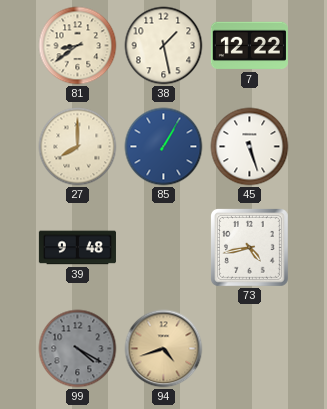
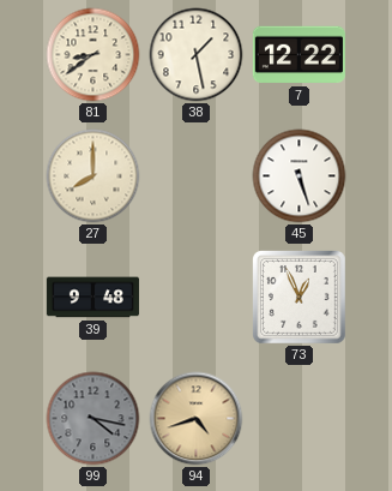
85: 1:05 -> none
73: 4:43 -> 12:56
99: 4:20 -> 4:17
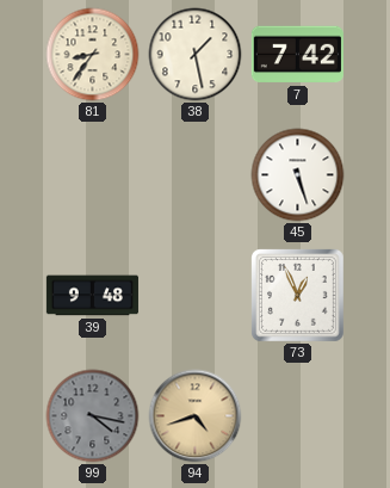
81: 8:39 -> 8:36
7: 12:22 -> 7:42
27: 8:00 -> none
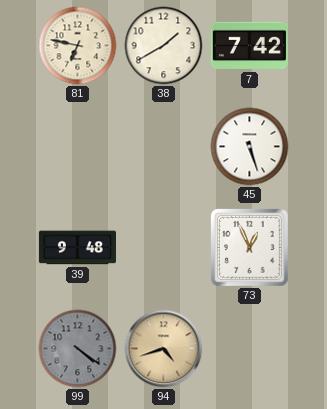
81: 8:36 -> 6:47
38: 1:28 -> 1:40
99: 4:17 -> 4:21
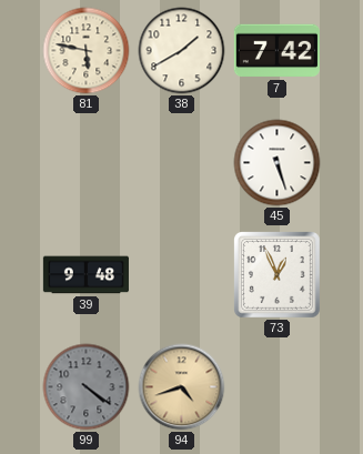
81: 6:47 -> 5:47
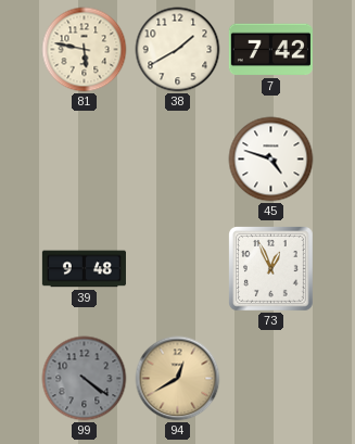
45: 5:27 -> 4:48
94: 4:42 -> 12:40
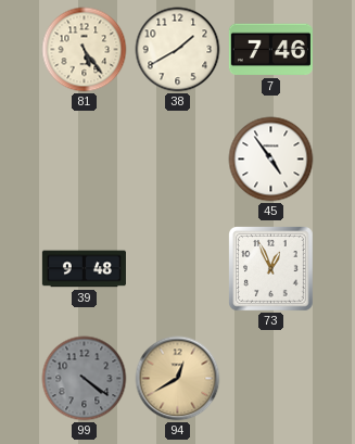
81: 5:47 -> 5:24
7: 7:42 -> 7:46
45: 4:48 -> 4:54
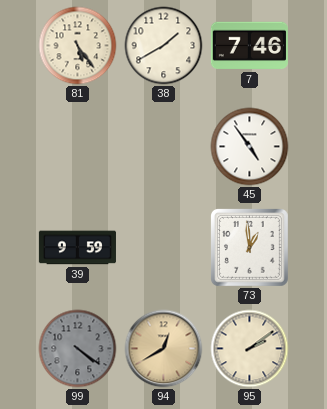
39: 9:48 -> 9:59
73: 12:56 -> 12:59
95: none -> 2:09
